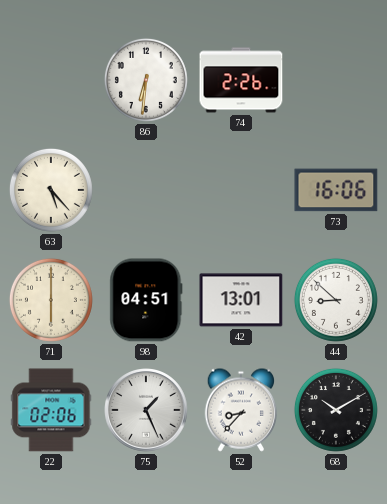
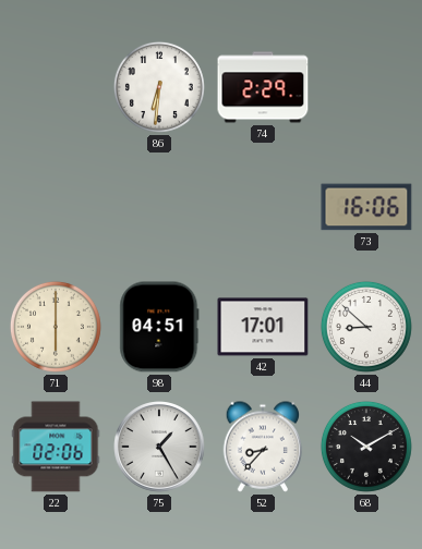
74: 2:26 -> 2:29
63: 5:23 -> none
42: 13:01 -> 17:01
75: 1:26 -> 1:25
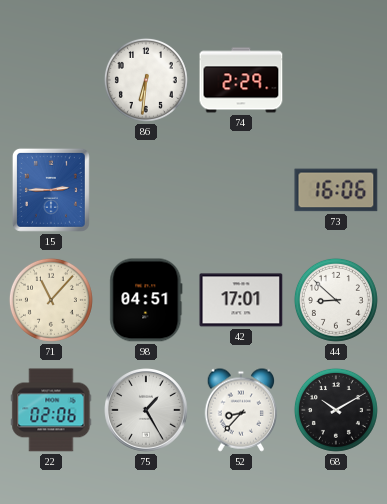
15: none -> 2:45
71: 6:00 -> 11:07
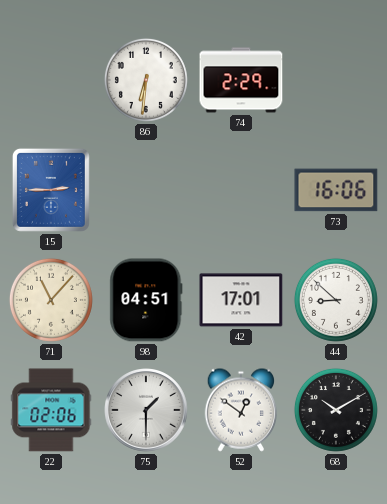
75: 1:25 -> 1:30
52: 8:37 -> 12:51
